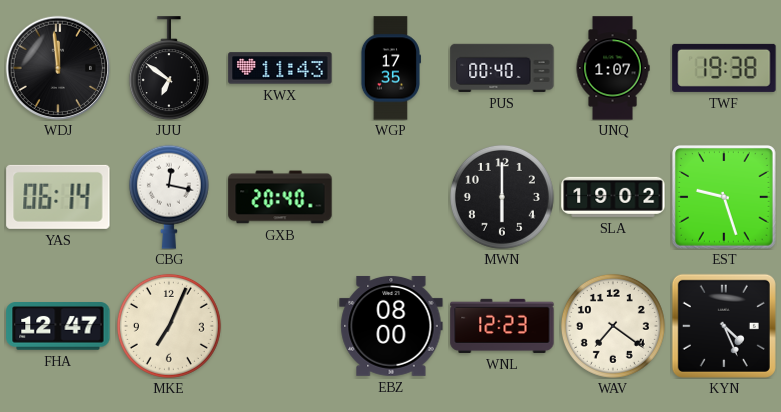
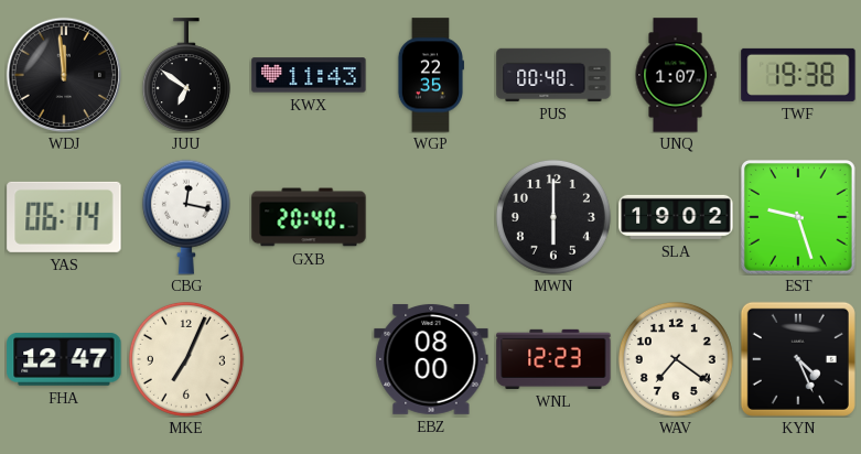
WGP: 17:35 -> 22:35
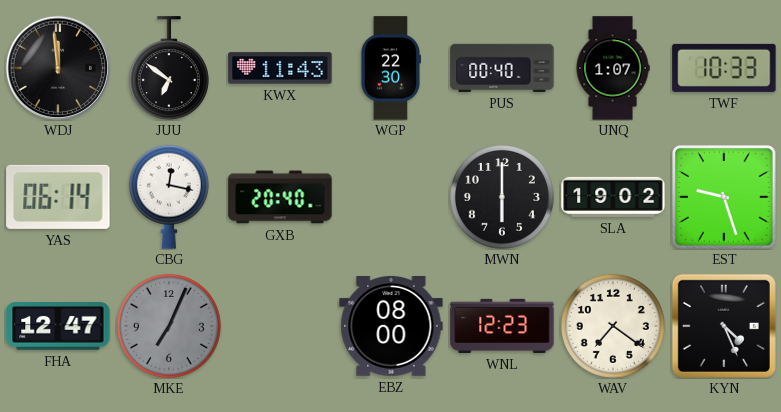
WGP: 22:35 -> 22:30
TWF: 19:38 -> 10:33
MKE dial: cream -> grey
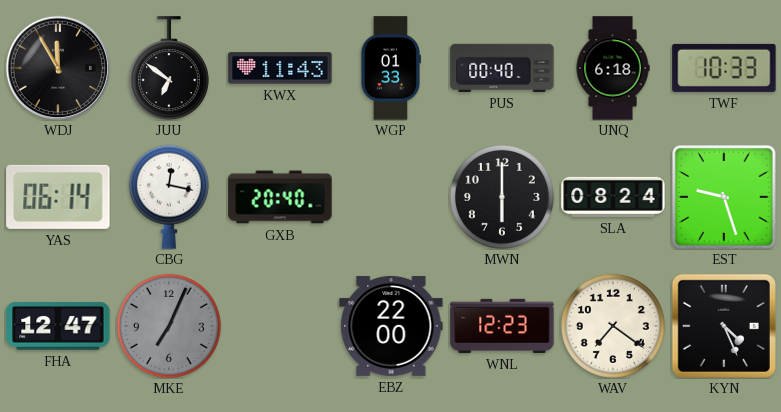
WDJ: 11:59 -> 11:55
WGP: 22:30 -> 01:33
UNQ: 1:07 -> 6:18
SLA: 19:02 -> 08:24
EBZ: 08:00 -> 22:00
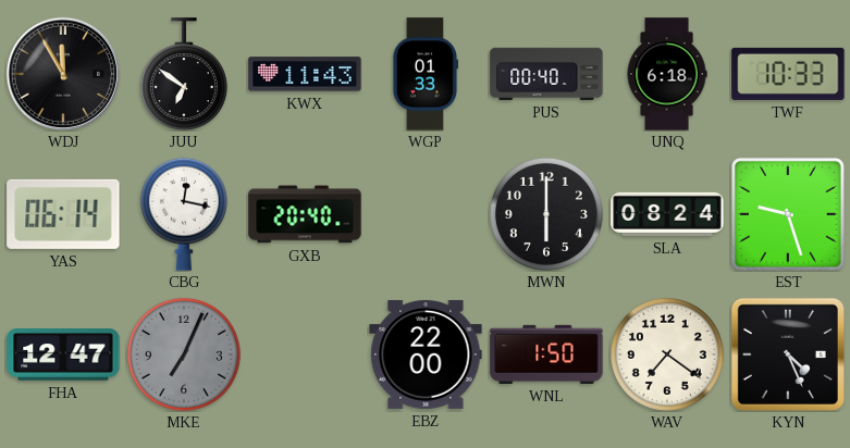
WNL: 12:23 -> 1:50
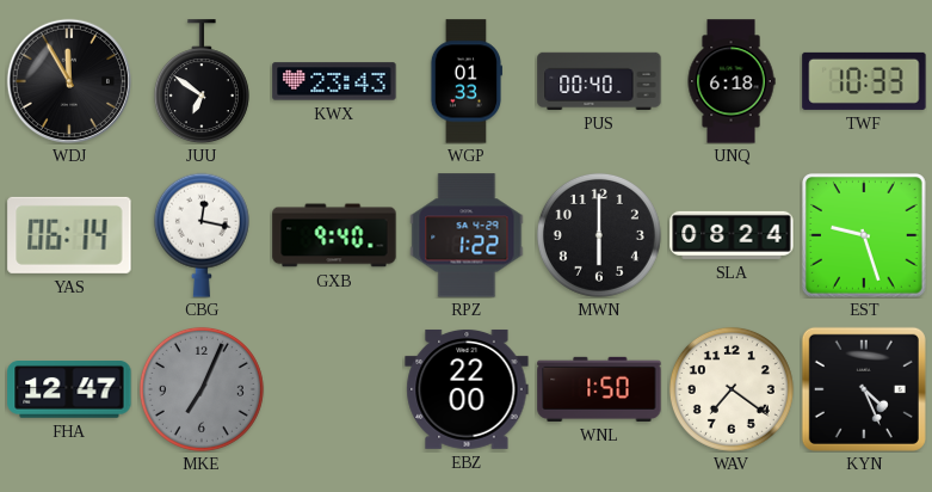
KWX: 11:43 -> 23:43
GXB: 20:40 -> 9:40
RPZ: none -> 1:22
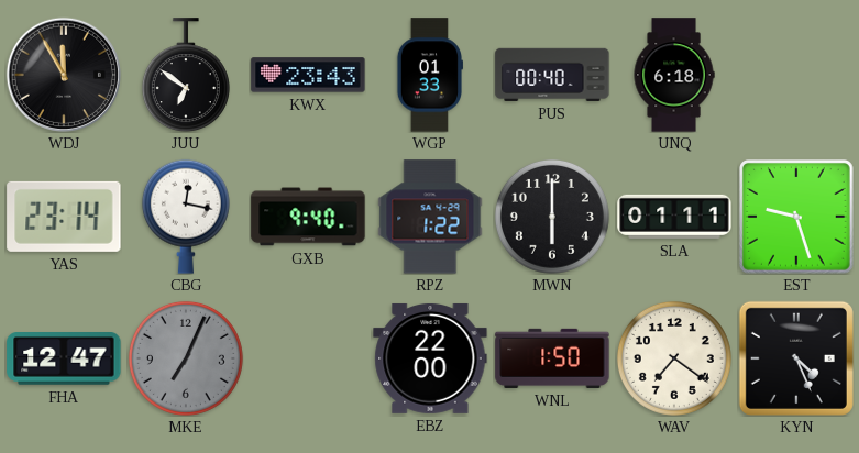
TWF: 10:33 -> none
YAS: 06:14 -> 23:14
SLA: 08:24 -> 01:11
